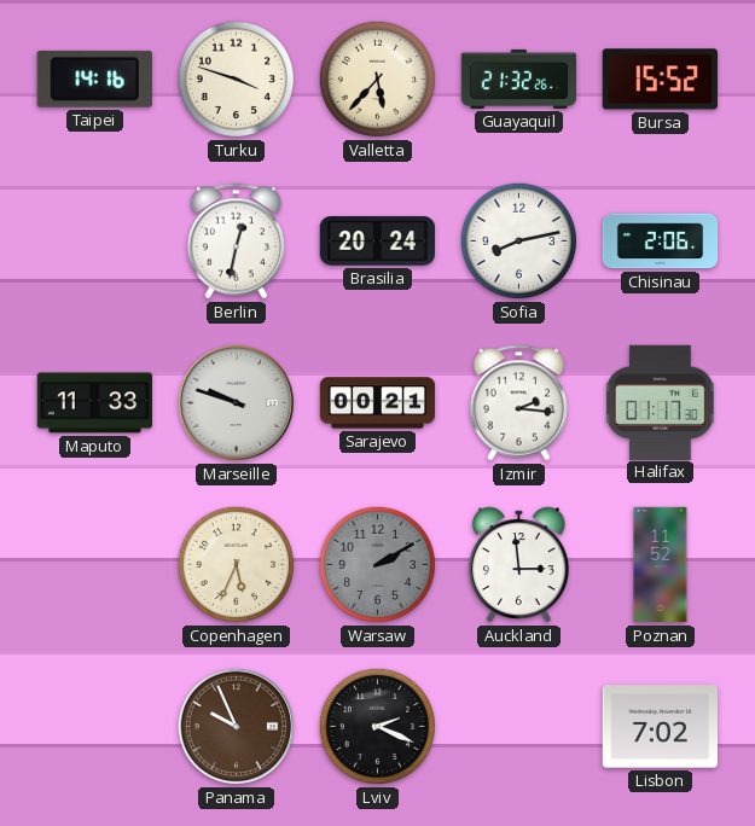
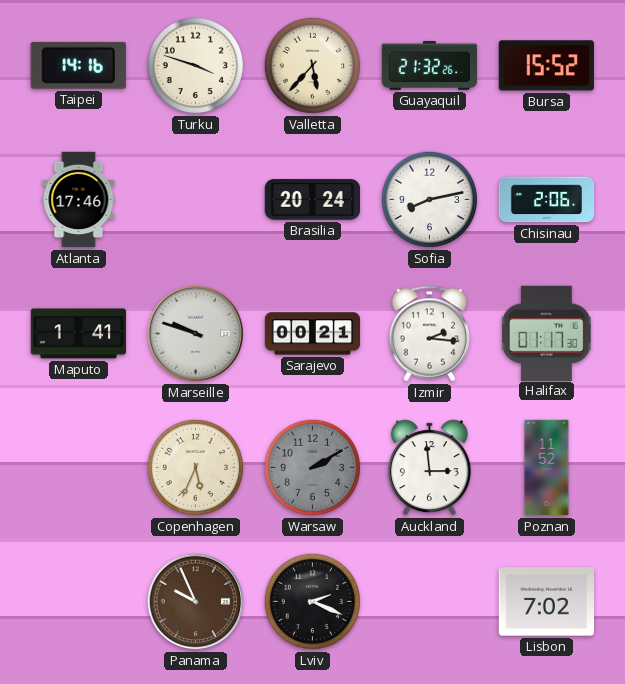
Atlanta: none -> 17:46
Berlin: 12:32 -> none
Maputo: 11:33 -> 1:41
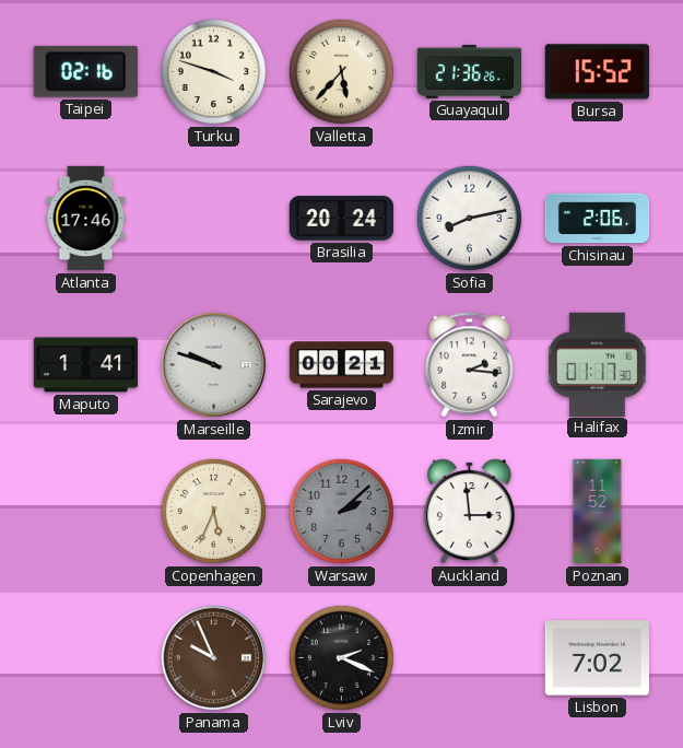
Taipei: 14:16 -> 02:16
Guayaquil: 21:32 -> 21:36
Warsaw: 2:10 -> 2:08
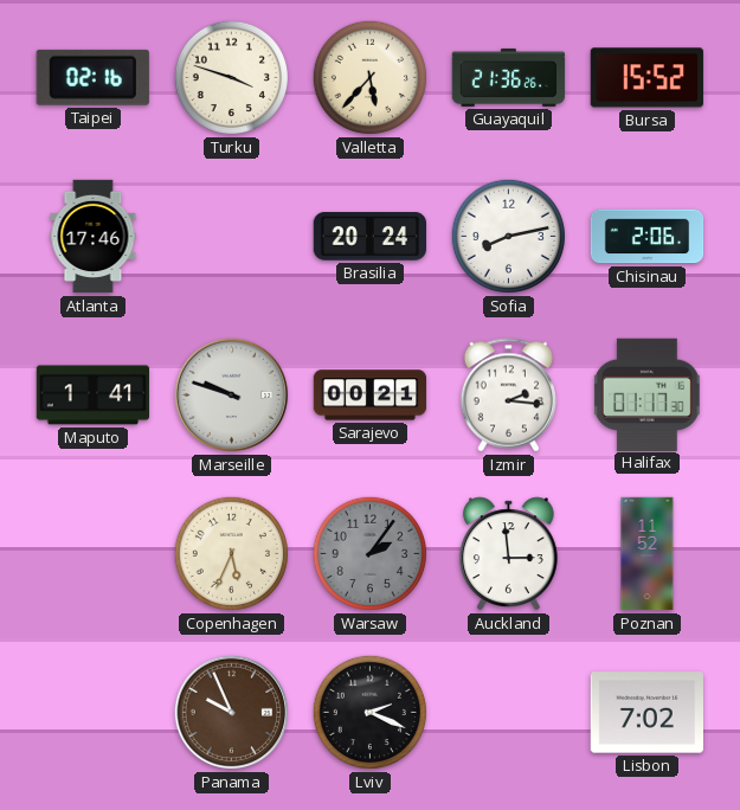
Warsaw: 2:08 -> 2:06
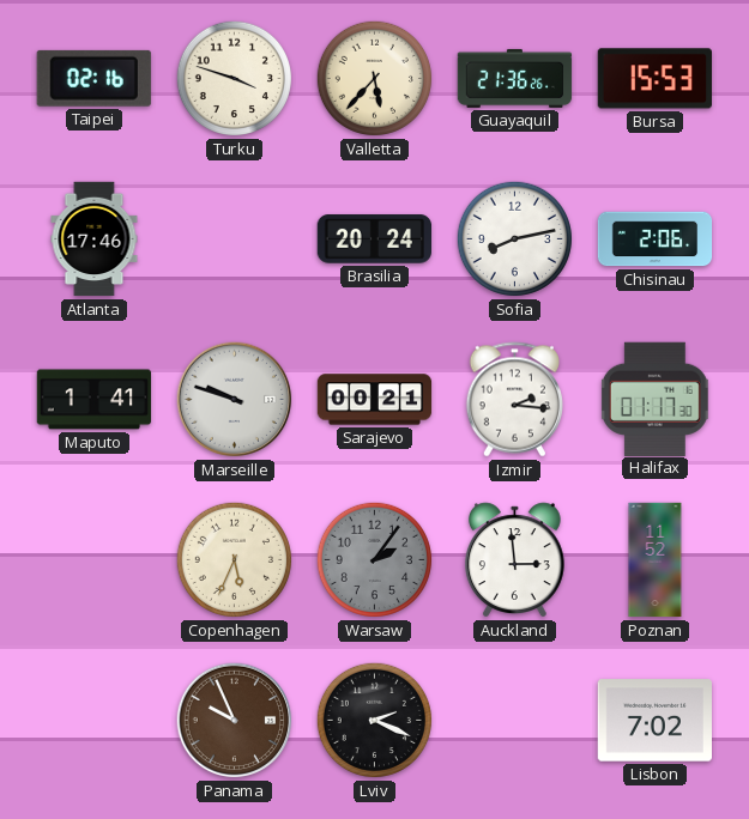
Bursa: 15:52 -> 15:53
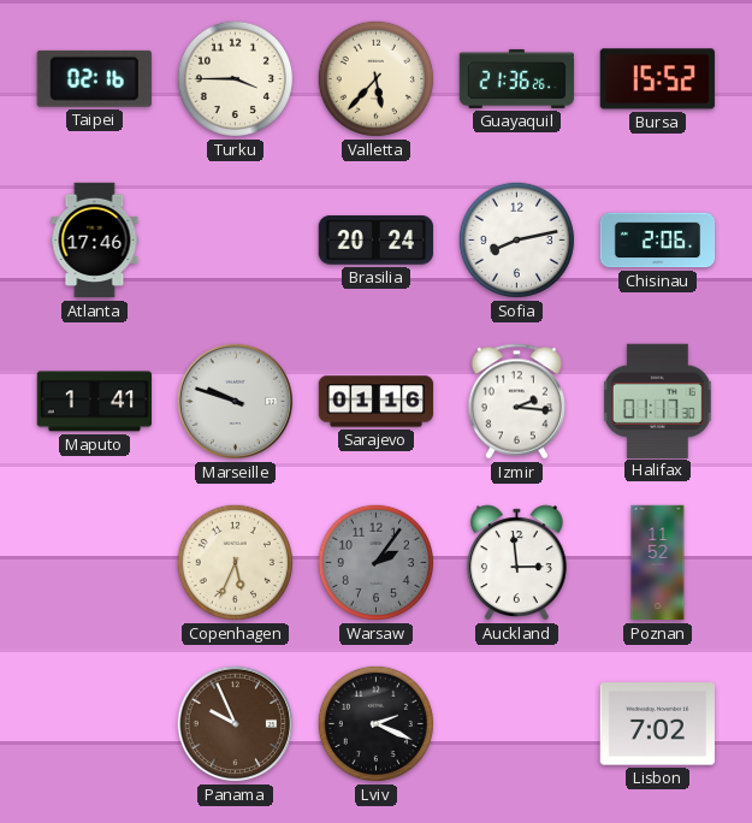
Turku: 3:48 -> 3:45
Bursa: 15:53 -> 15:52
Sarajevo: 00:21 -> 01:16
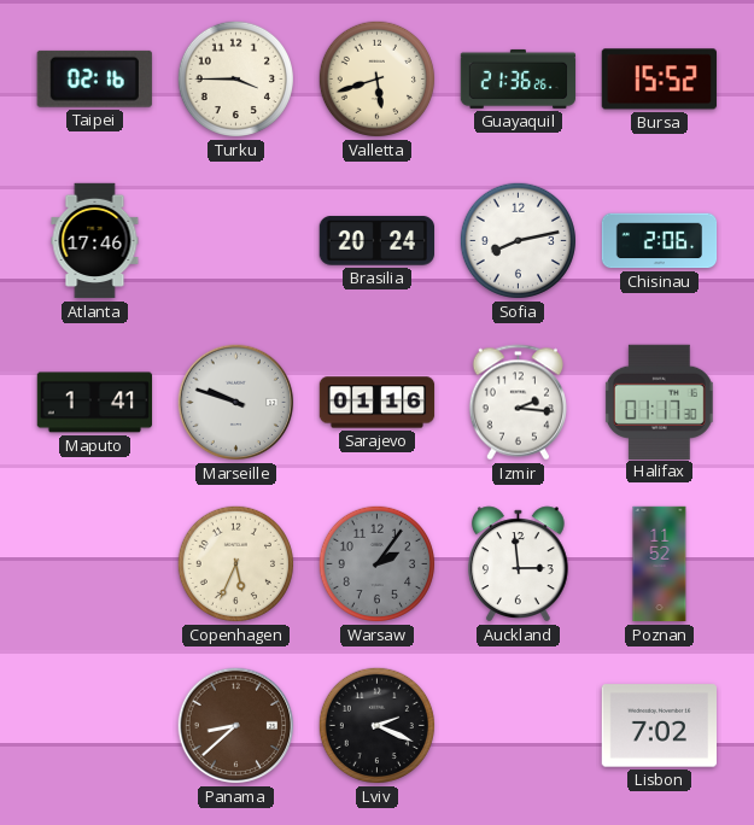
Valletta: 5:37 -> 5:42
Panama: 9:56 -> 8:38
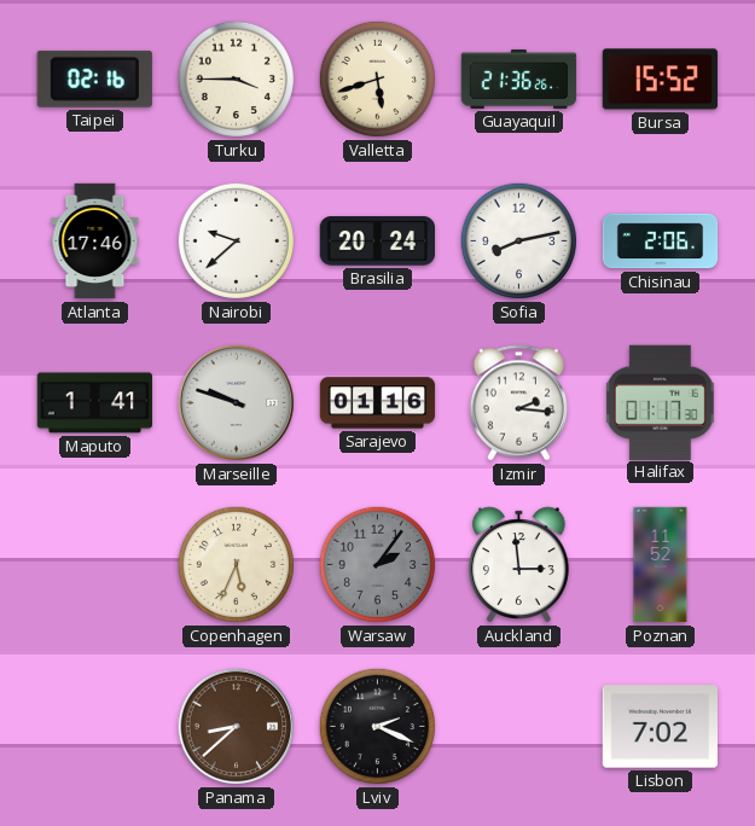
Nairobi: none -> 9:38
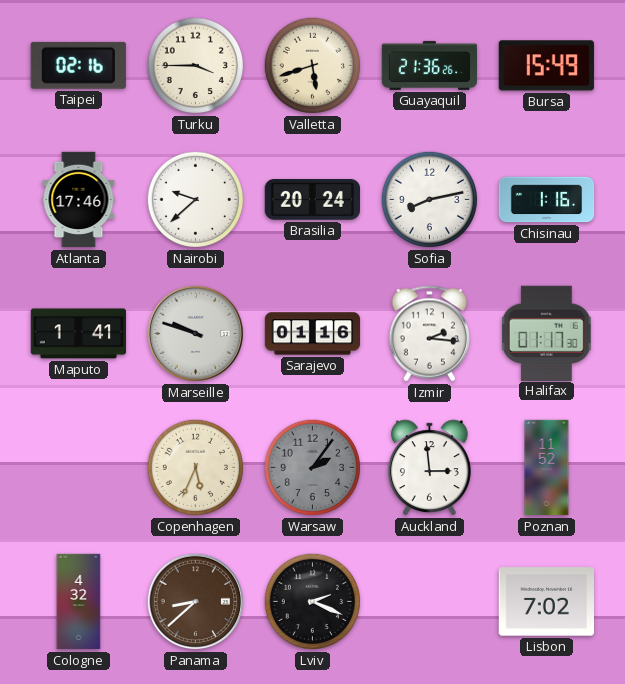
Bursa: 15:52 -> 15:49
Chisinau: 2:06 -> 1:16
Cologne: none -> 4:32
